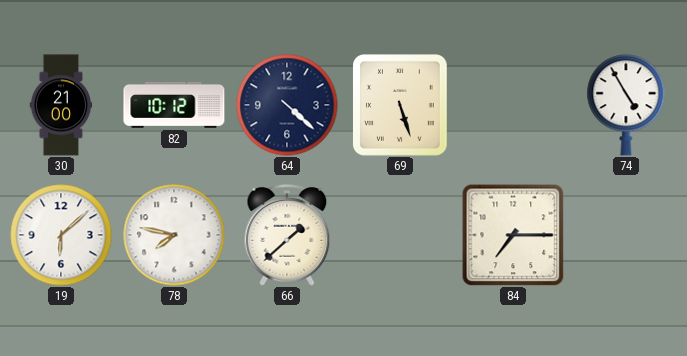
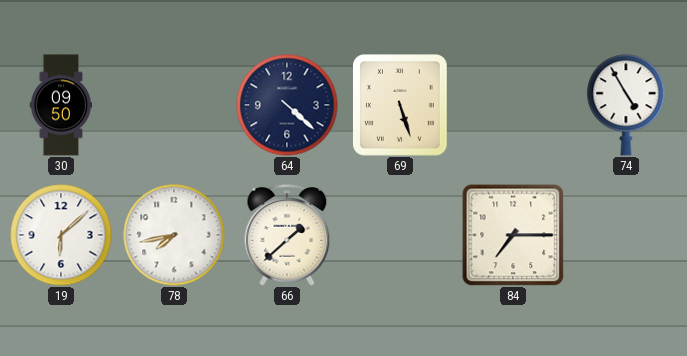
30: 21:00 -> 09:50
82: 10:12 -> none
78: 7:47 -> 7:43
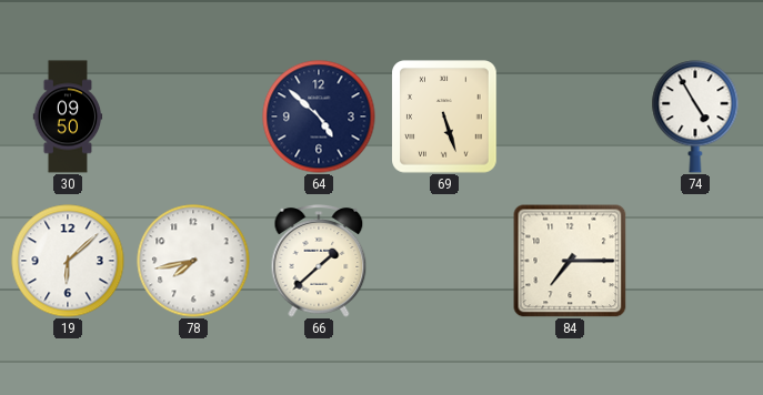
64: 4:22 -> 4:52
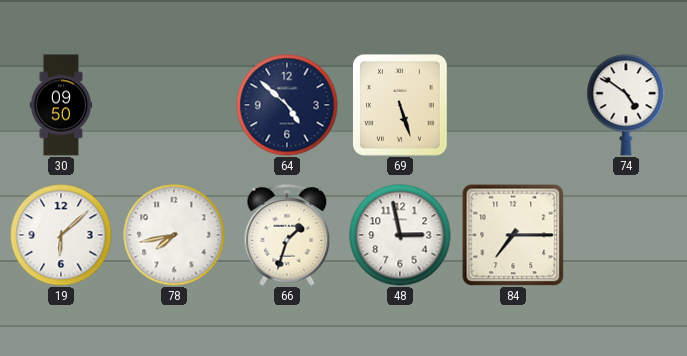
74: 4:55 -> 4:51
66: 1:38 -> 1:33
48: none -> 2:58
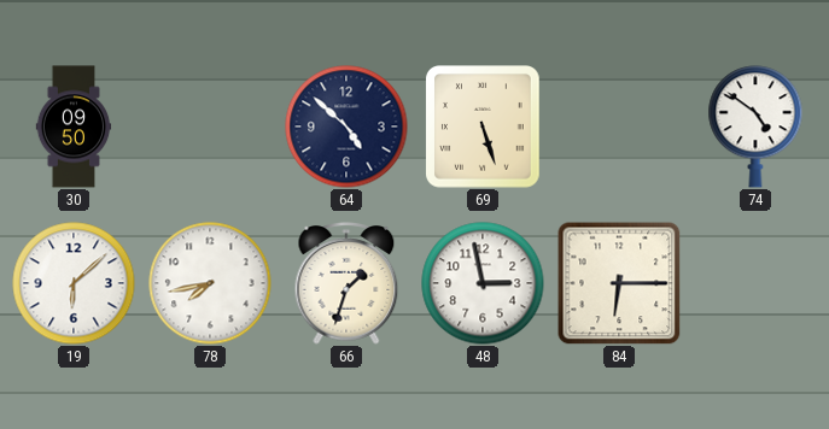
84: 7:15 -> 6:15
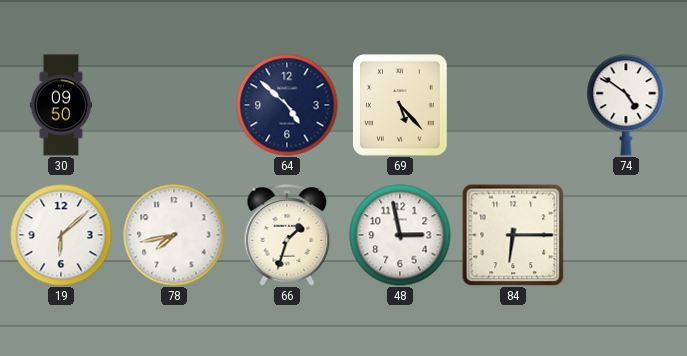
69: 5:27 -> 5:23
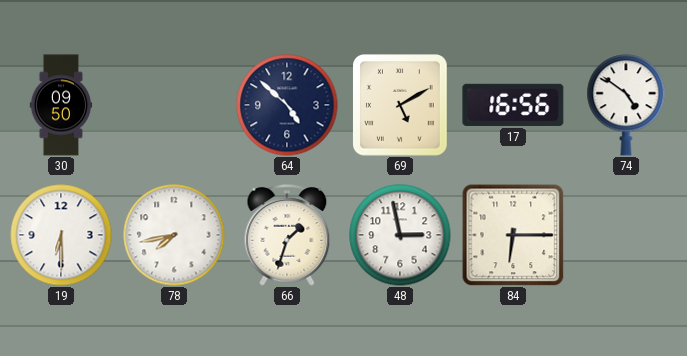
69: 5:23 -> 5:10
17: none -> 16:56
19: 6:08 -> 6:30
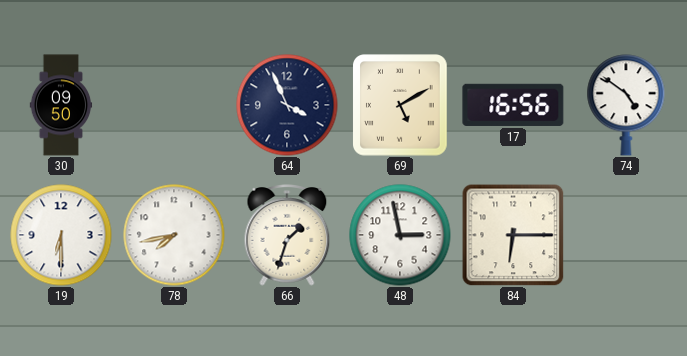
64: 4:52 -> 3:56
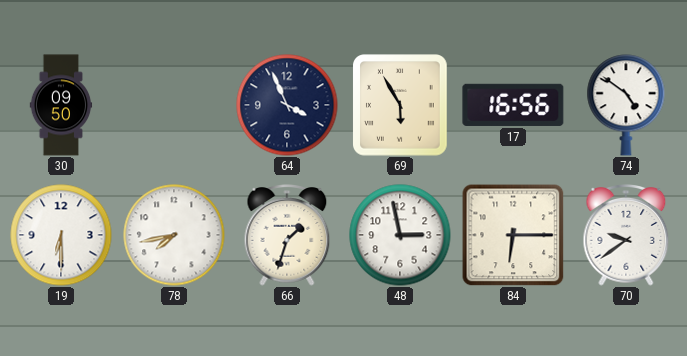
69: 5:10 -> 5:55
70: none -> 9:39
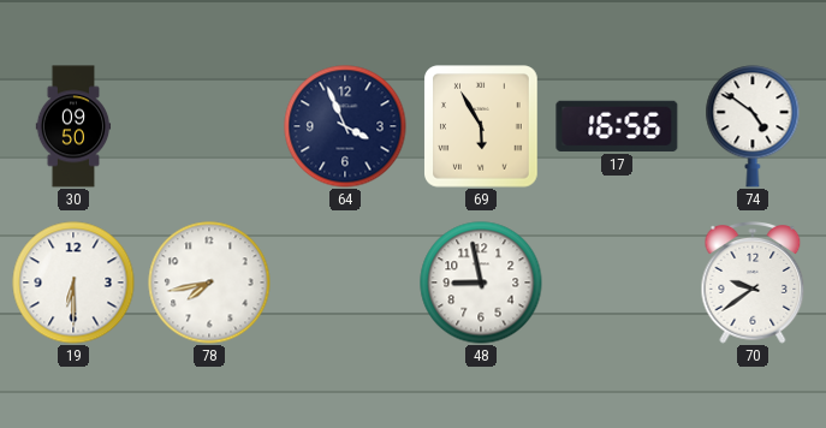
66: 1:33 -> none
48: 2:58 -> 8:58
84: 6:15 -> none
